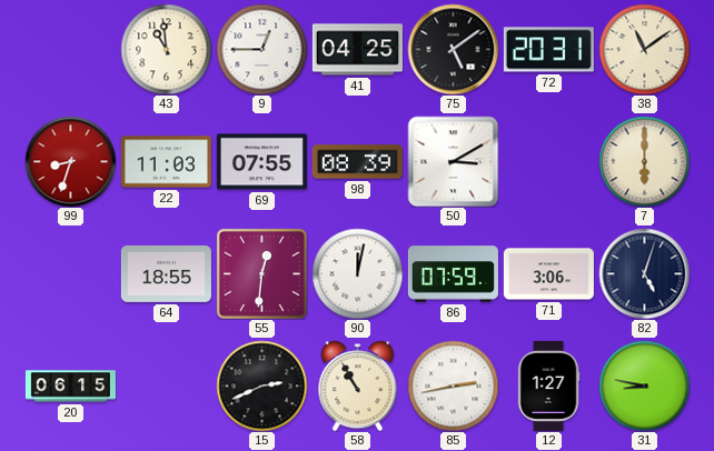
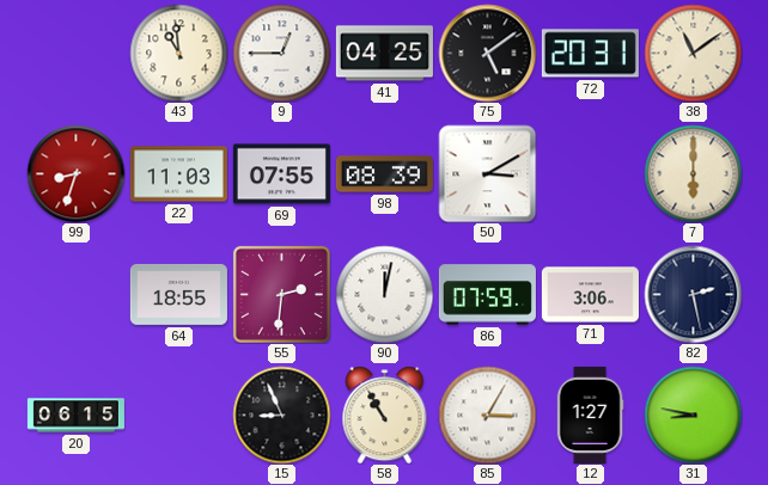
55: 12:31 -> 2:31
82: 5:03 -> 2:28
15: 2:41 -> 8:56
85: 2:43 -> 3:05
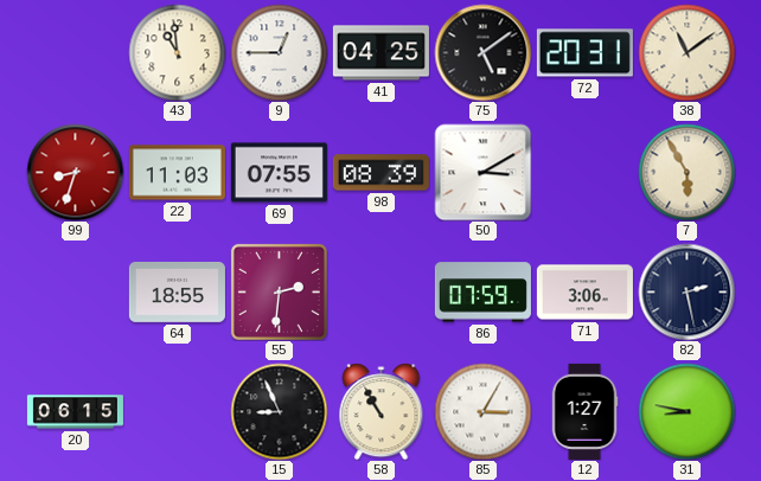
7: 6:00 -> 5:55
90: 12:02 -> none
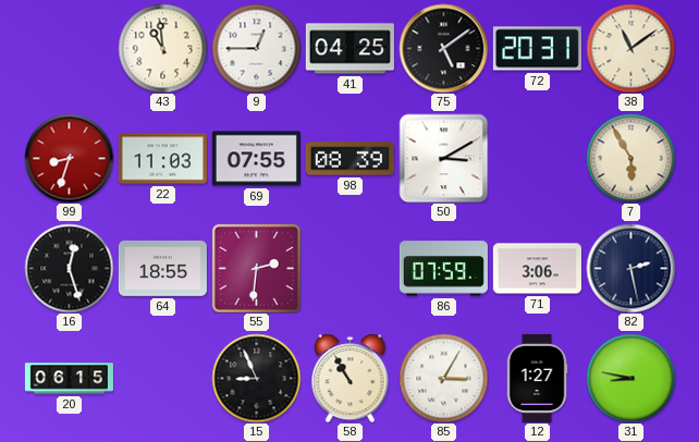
16: none -> 12:27
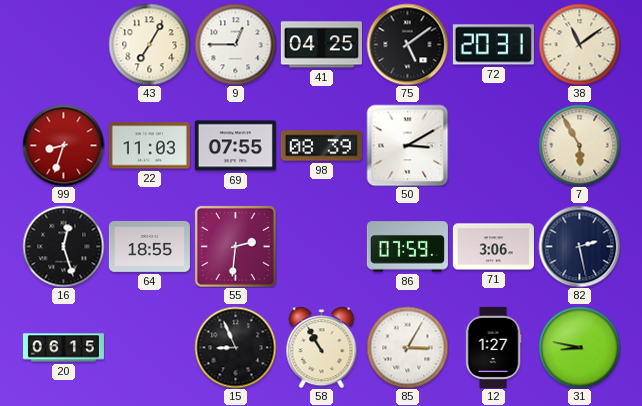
43: 10:59 -> 7:05
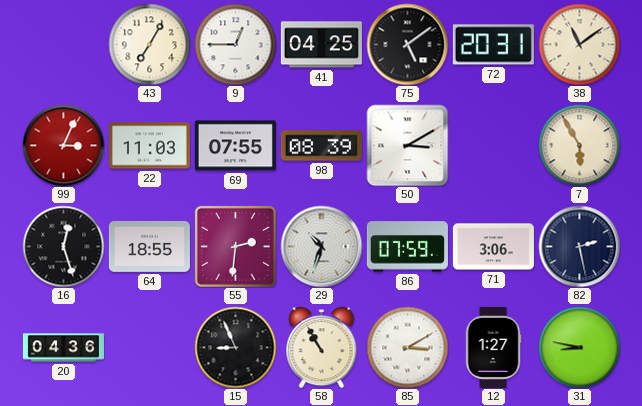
99: 8:33 -> 3:04
29: none -> 10:33
20: 06:15 -> 04:36
85: 3:05 -> 3:10
